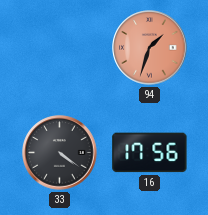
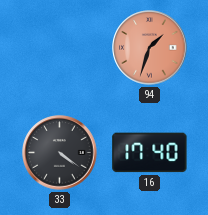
16: 17:56 -> 17:40
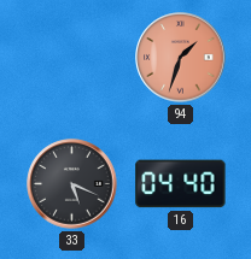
33: 4:21 -> 5:19
16: 17:40 -> 04:40
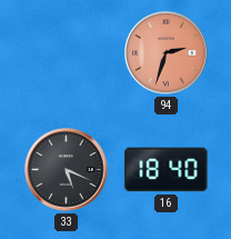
94: 1:33 -> 2:33
16: 04:40 -> 18:40
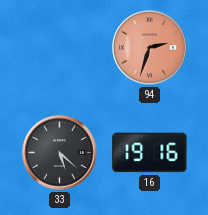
33: 5:19 -> 5:22
16: 18:40 -> 19:16
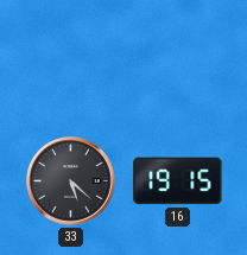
94: 2:33 -> none
16: 19:16 -> 19:15
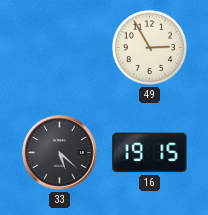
49: none -> 2:55
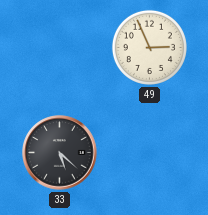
49: 2:55 -> 2:56
16: 19:15 -> none
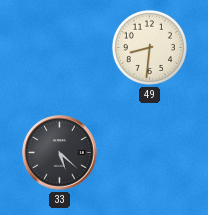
49: 2:56 -> 8:31
